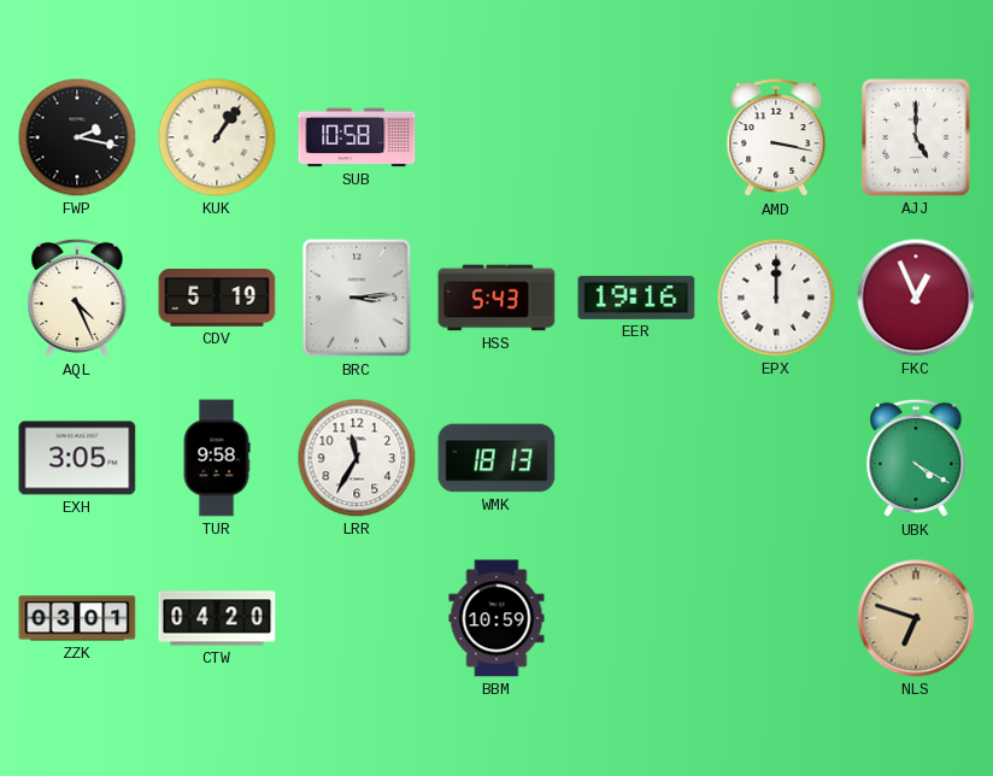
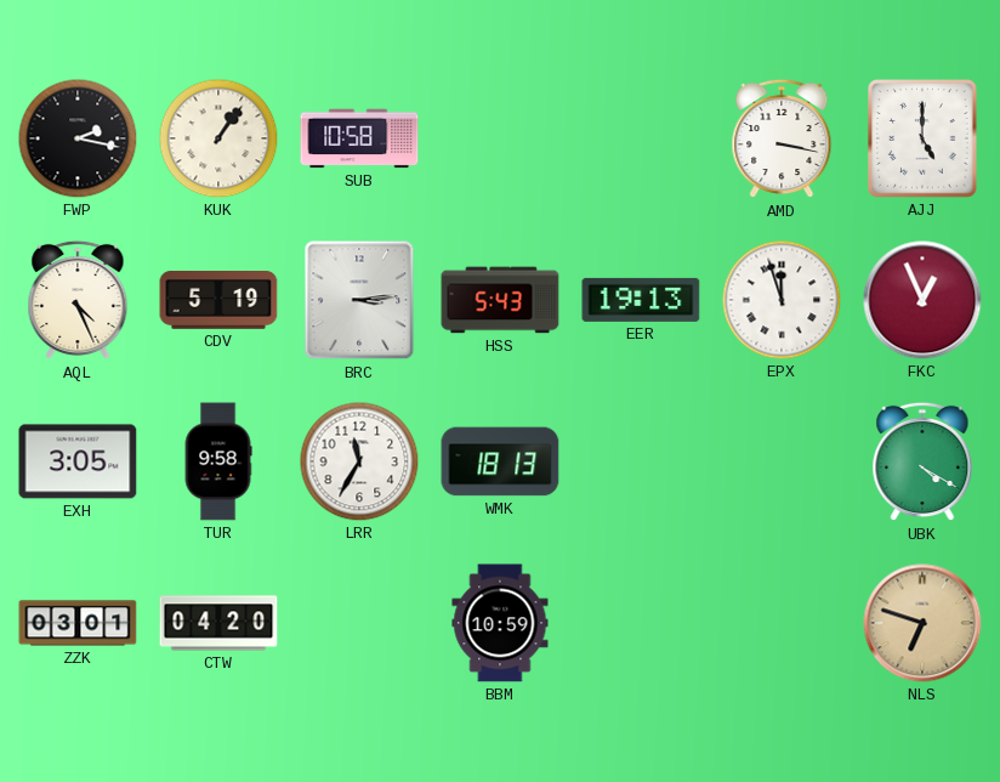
EER: 19:16 -> 19:13
EPX: 12:00 -> 11:57
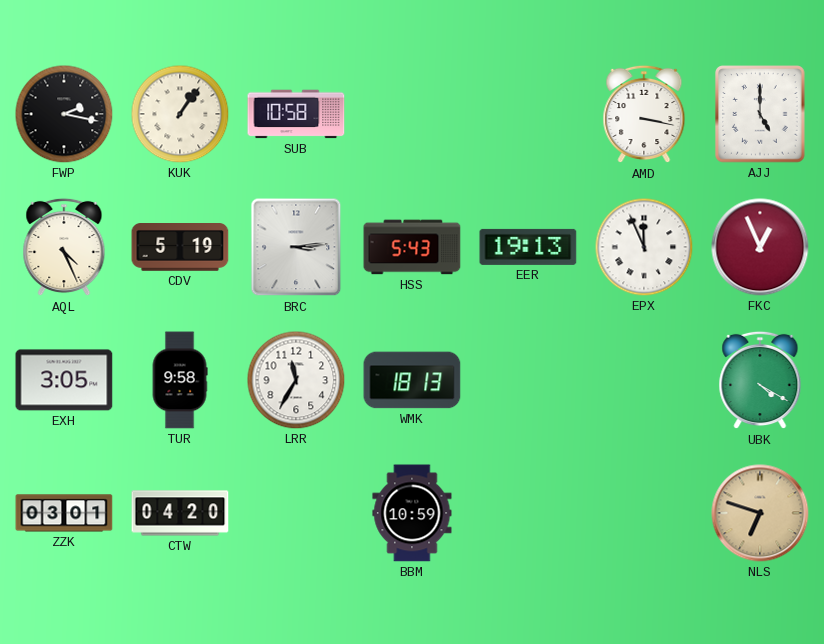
EPX: 11:57 -> 11:56
